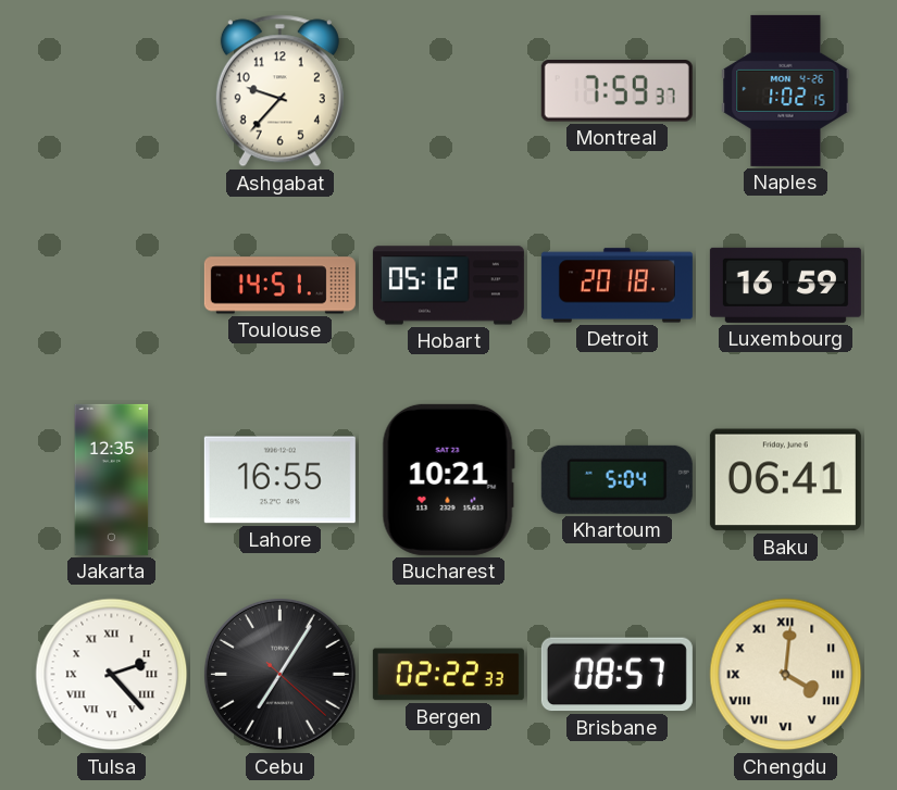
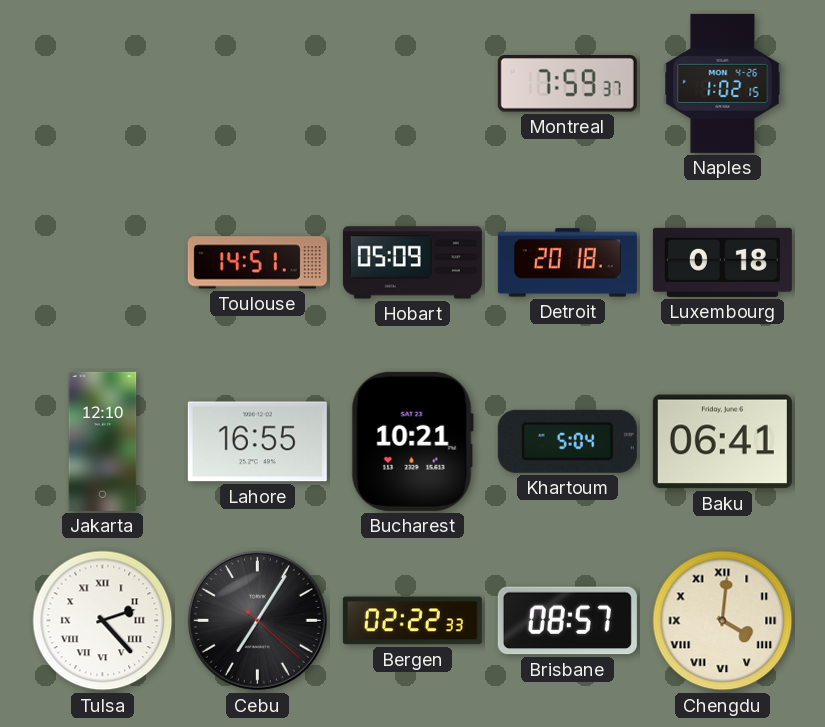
Ashgabat: 9:37 -> none
Hobart: 05:12 -> 05:09
Luxembourg: 16:59 -> 0:18
Jakarta: 12:35 -> 12:10
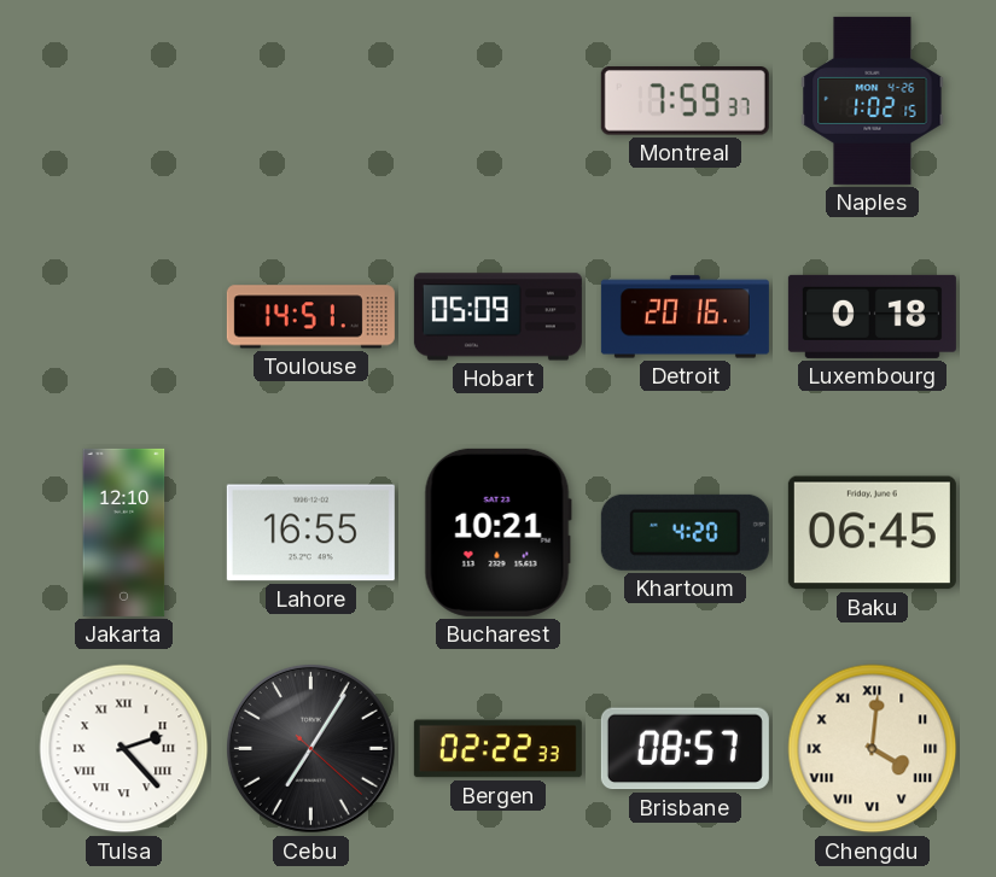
Detroit: 20:18 -> 20:16
Khartoum: 5:04 -> 4:20
Baku: 06:41 -> 06:45
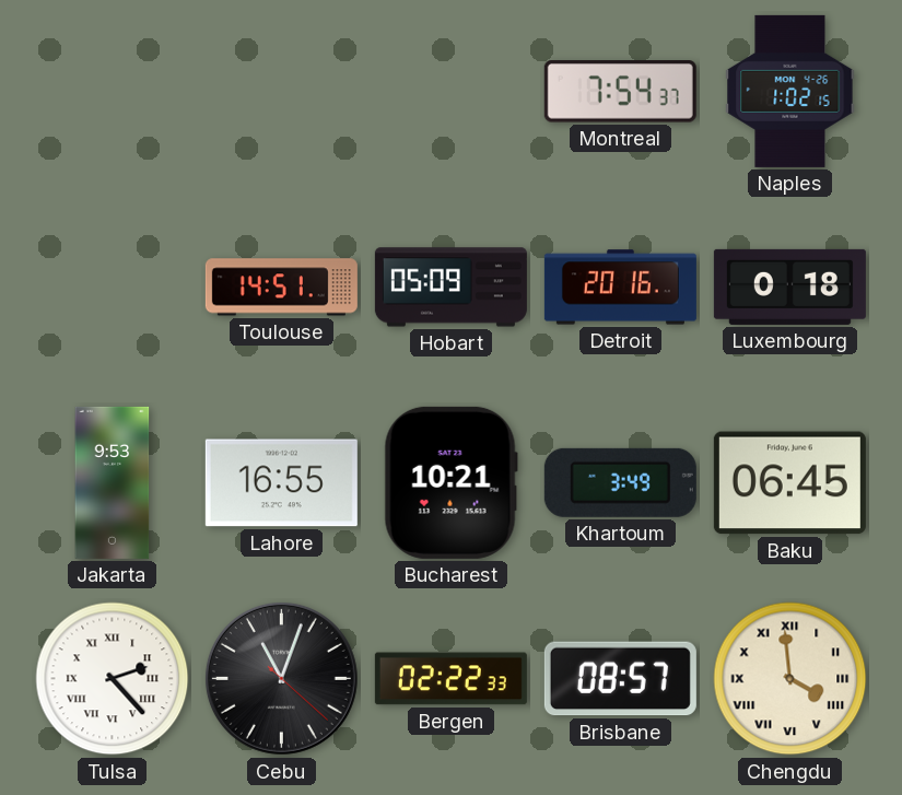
Montreal: 7:59 -> 7:54
Jakarta: 12:10 -> 9:53
Khartoum: 4:20 -> 3:49
Cebu: 7:05 -> 11:03
Chengdu: 4:01 -> 3:59
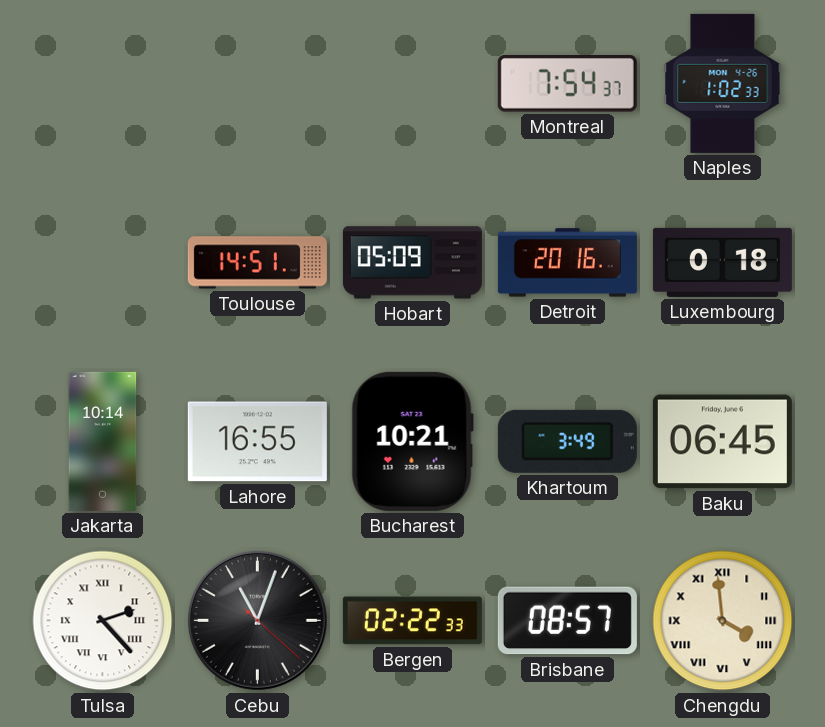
Naples: 1:02:15 -> 1:02:33
Jakarta: 9:53 -> 10:14
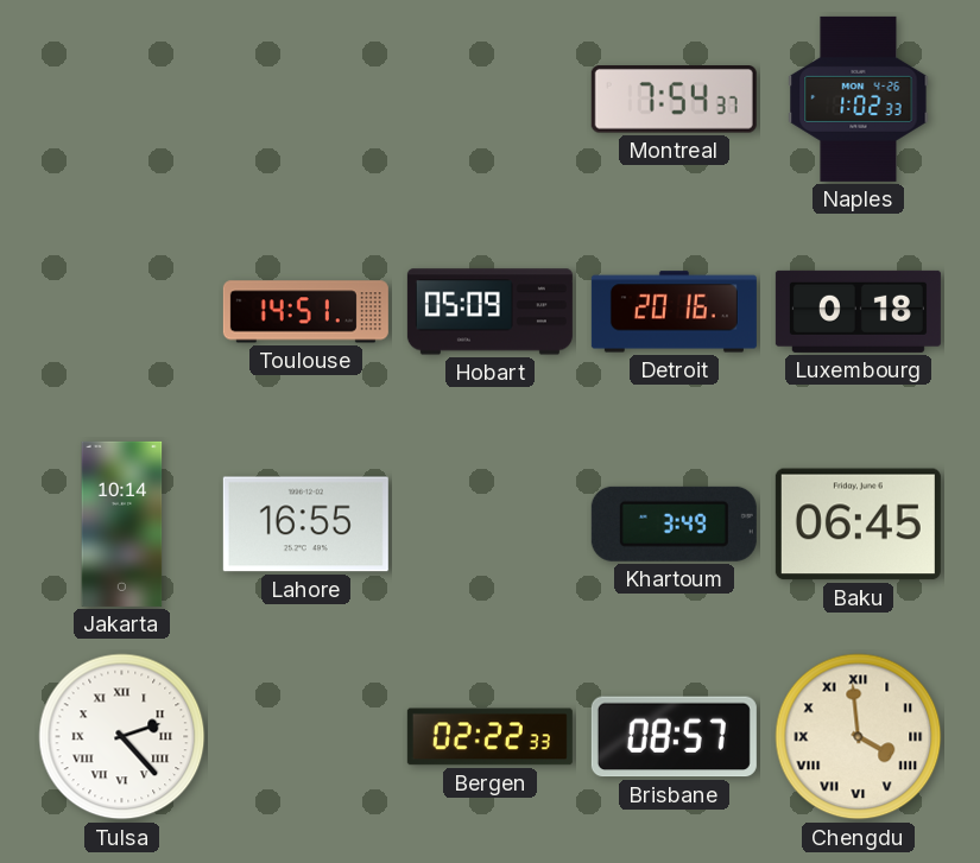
Bucharest: 10:21 -> none
Cebu: 11:03 -> none
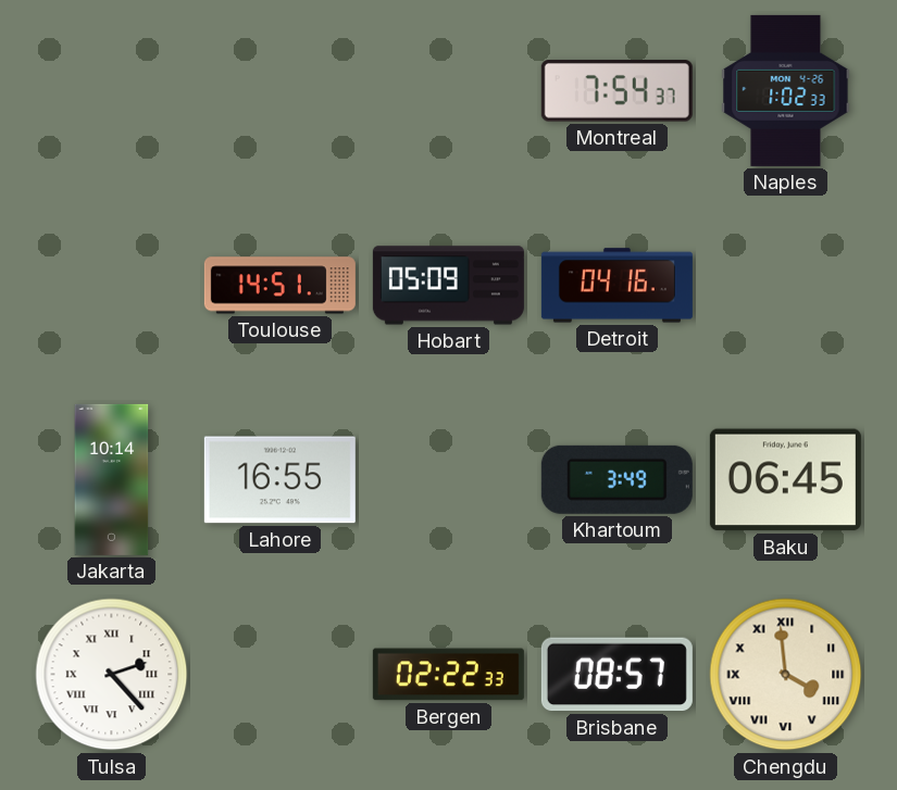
Detroit: 20:16 -> 04:16
Luxembourg: 0:18 -> none
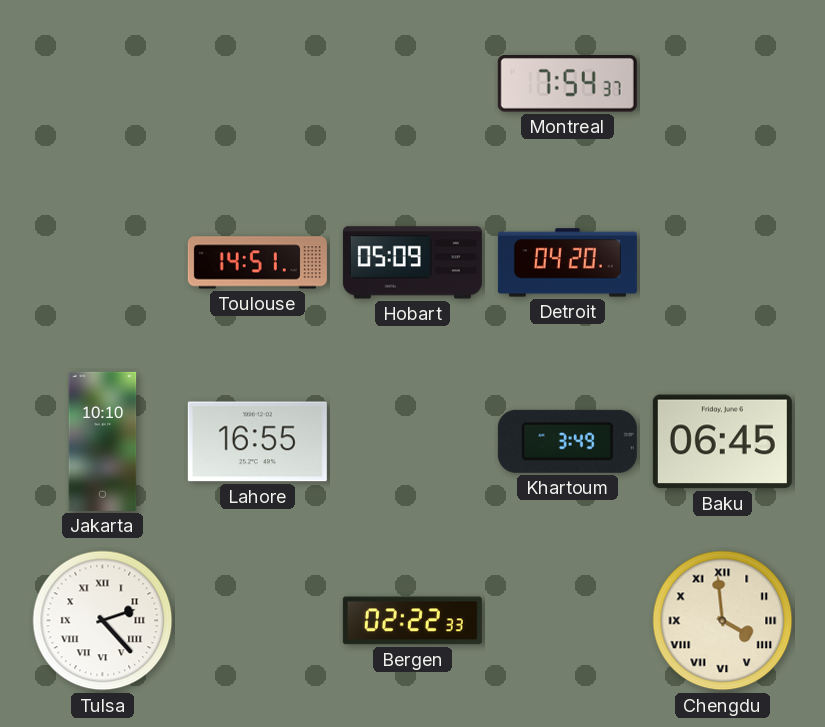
Naples: 1:02 -> none
Detroit: 04:16 -> 04:20
Jakarta: 10:14 -> 10:10
Brisbane: 08:57 -> none
